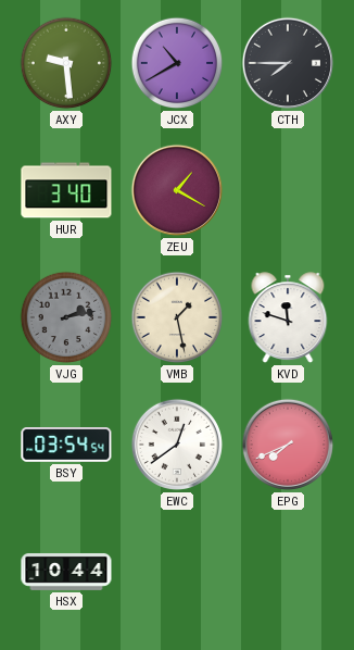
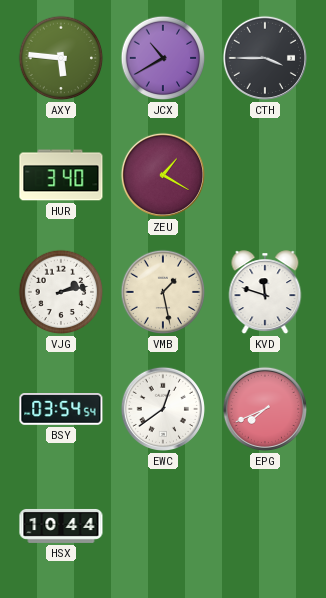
AXY: 9:29 -> 5:46
CTH: 7:45 -> 3:45
VJG dial: grey -> white
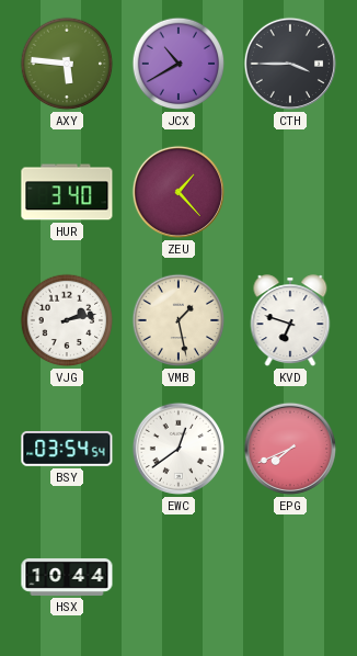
ZEU: 1:20 -> 1:23
KVD: 11:48 -> 6:48
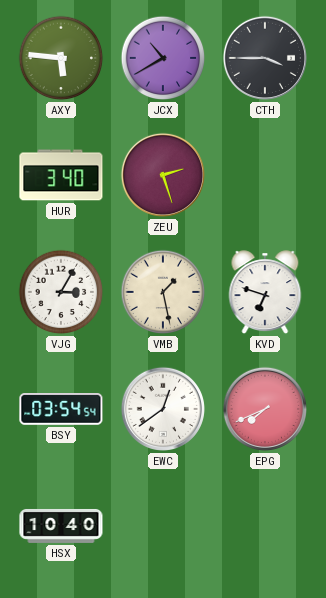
ZEU: 1:23 -> 2:27
VJG: 2:13 -> 3:05
HSX: 10:44 -> 10:40
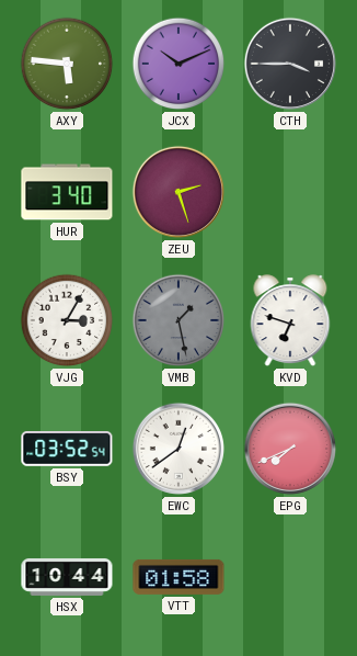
JCX: 10:40 -> 10:11
VMB dial: cream -> grey
BSY: 03:54 -> 03:52
HSX: 10:40 -> 10:44
VTT: none -> 01:58
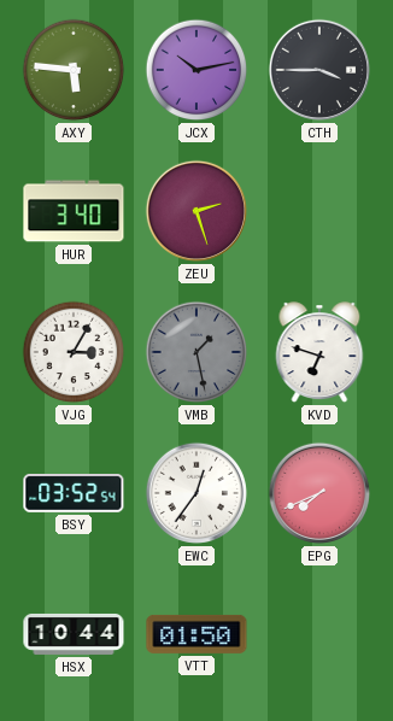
JCX: 10:11 -> 10:13
EWC: 12:39 -> 12:36
VTT: 01:58 -> 01:50
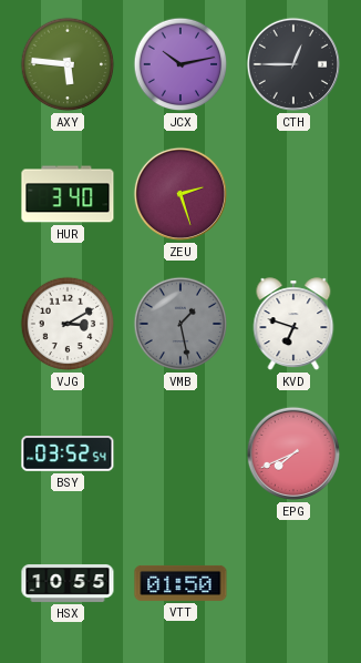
CTH: 3:45 -> 12:45
VJG: 3:05 -> 3:10
EWC: 12:36 -> none
HSX: 10:44 -> 10:55
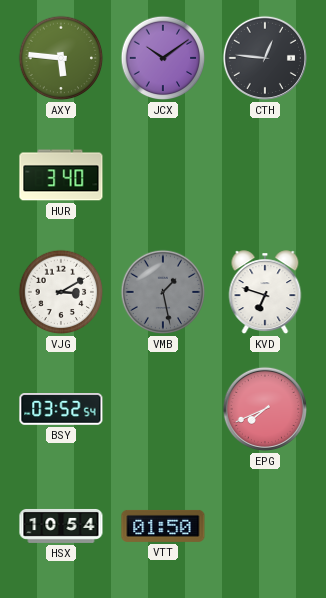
JCX: 10:13 -> 10:09
CTH: 12:45 -> 12:46
ZEU: 2:27 -> none
HSX: 10:55 -> 10:54
